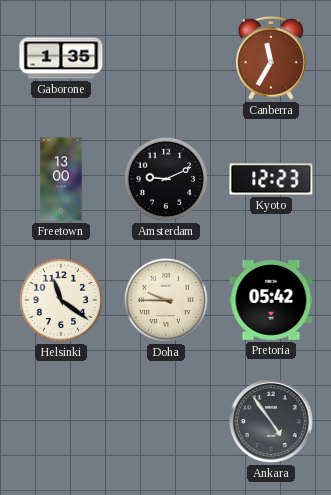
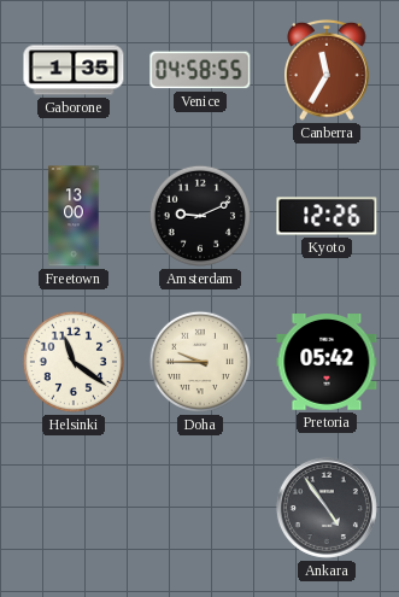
Venice: none -> 04:58
Kyoto: 12:23 -> 12:26
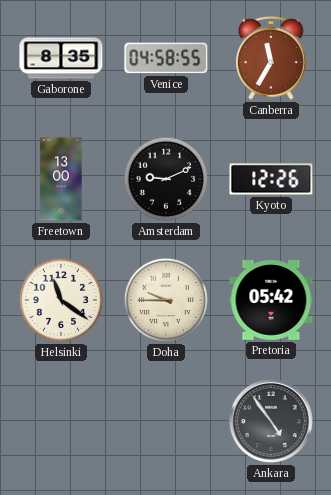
Gaborone: 1:35 -> 8:35
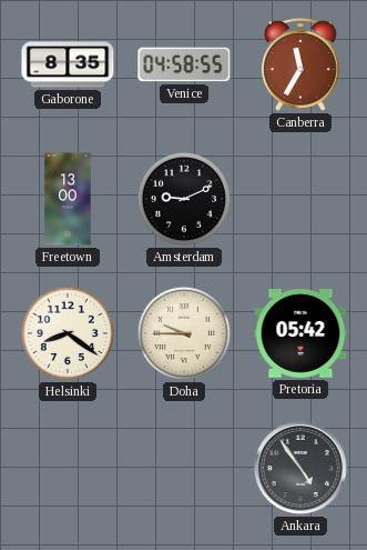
Kyoto: 12:26 -> none
Helsinki: 11:21 -> 8:21
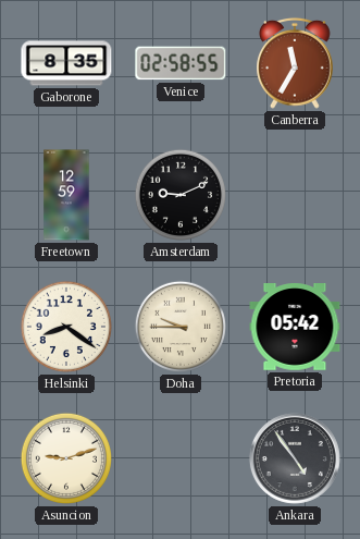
Venice: 04:58 -> 02:58
Freetown: 13:00 -> 12:59
Asuncion: none -> 9:12
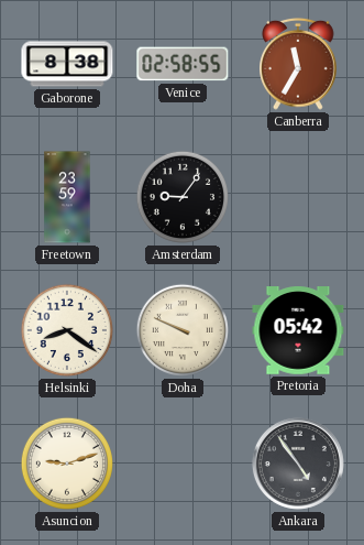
Gaborone: 8:35 -> 8:38
Freetown: 12:59 -> 23:59
Amsterdam: 9:11 -> 9:06
Doha: 9:45 -> 9:49
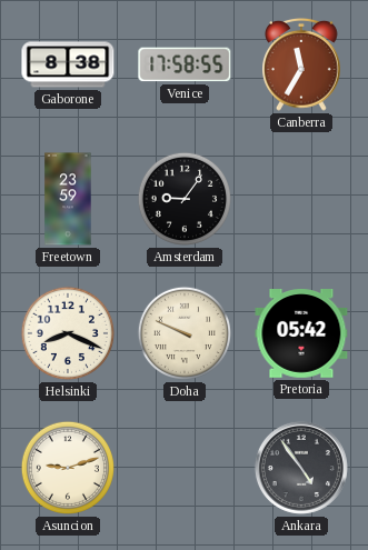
Venice: 02:58 -> 17:58
Helsinki: 8:21 -> 8:19
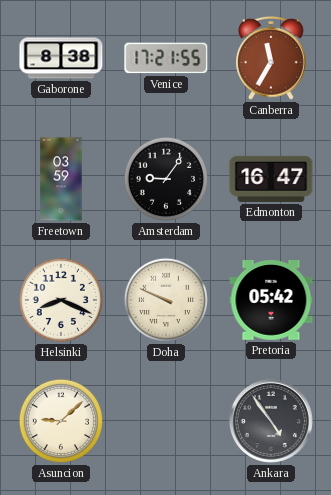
Venice: 17:58 -> 17:21
Freetown: 23:59 -> 03:59
Edmonton: none -> 16:47
Asuncion: 9:12 -> 9:08
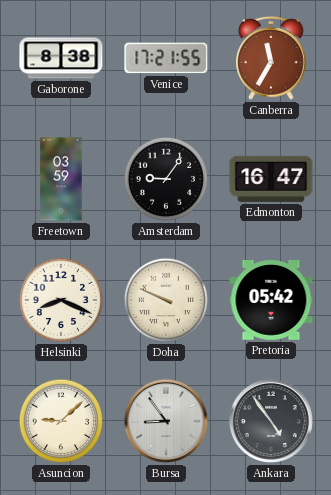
Bursa: none -> 8:54
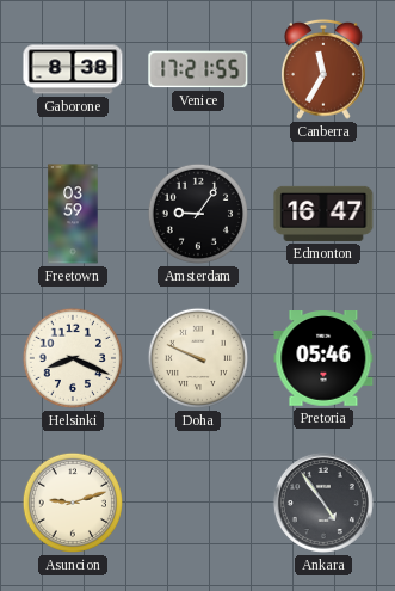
Pretoria: 05:42 -> 05:46
Asuncion: 9:08 -> 9:12
Bursa: 8:54 -> none
